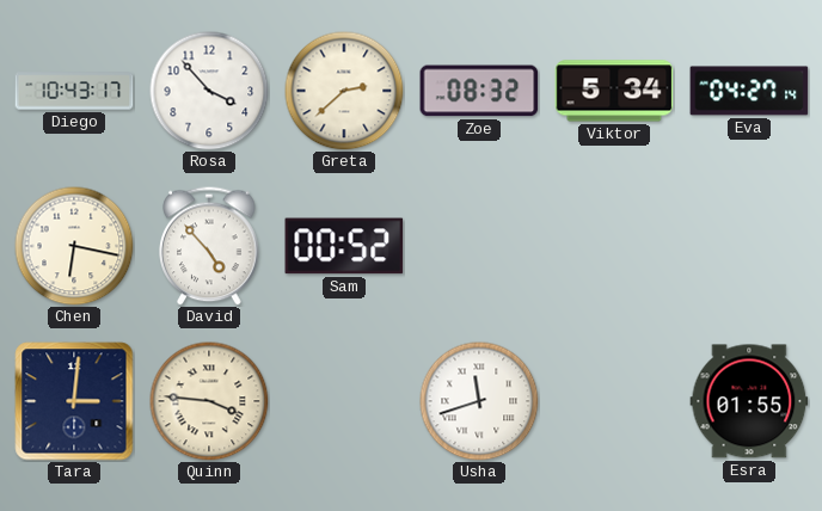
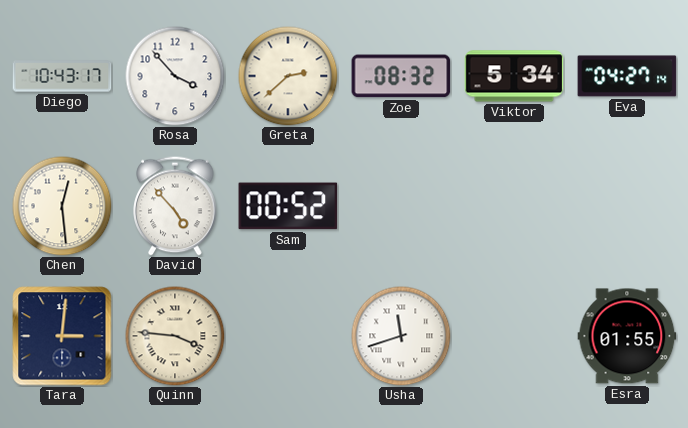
Chen: 6:17 -> 12:29
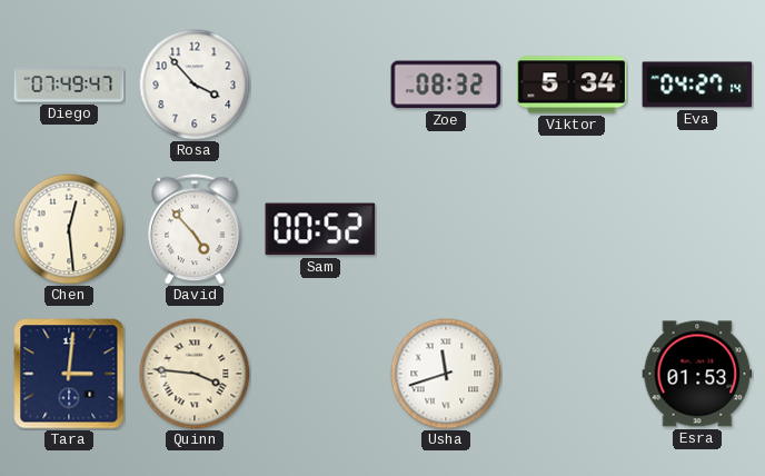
Diego: 10:43 -> 07:49
Greta: 2:38 -> none
Esra: 01:55 -> 01:53
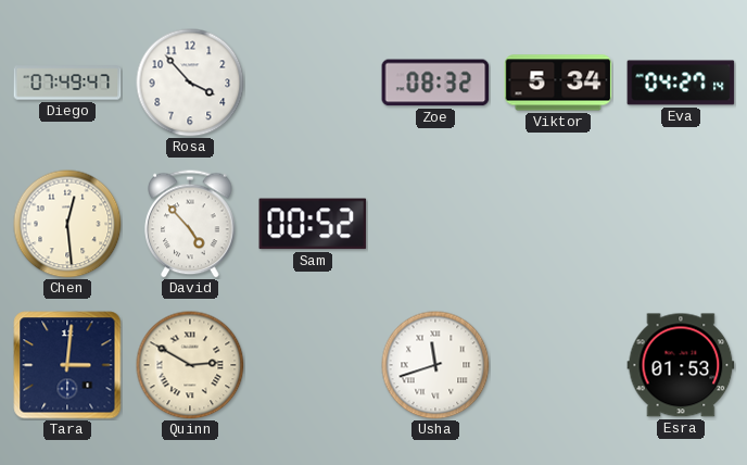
Quinn: 3:46 -> 2:50
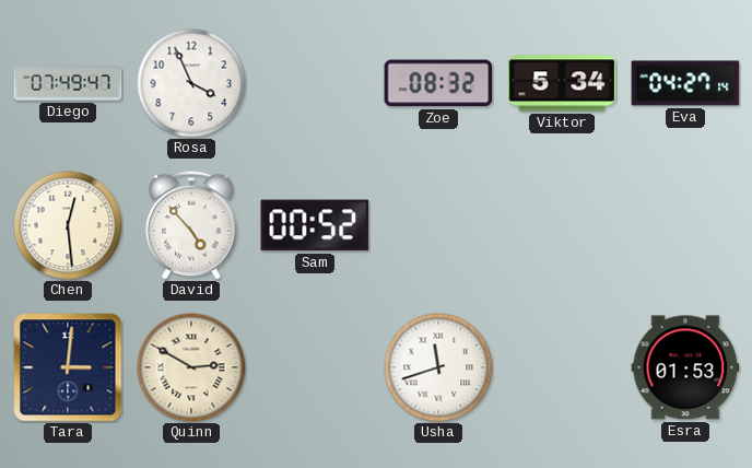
Rosa: 3:53 -> 3:56
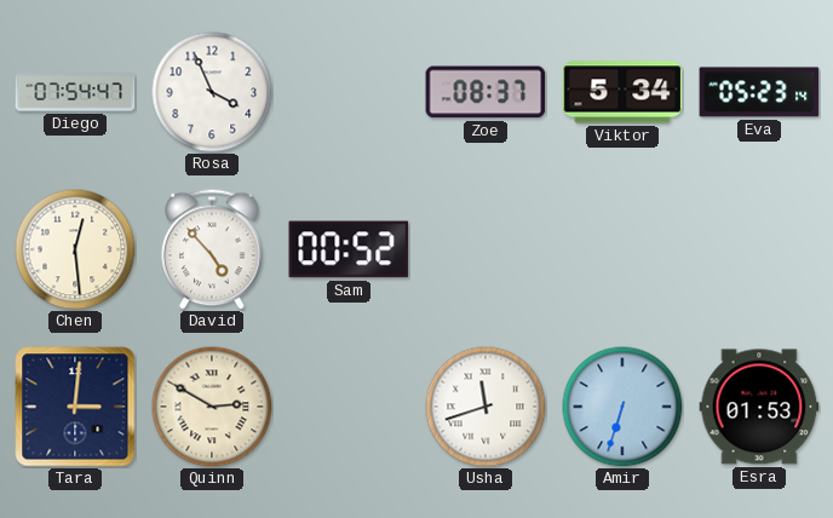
Diego: 07:49 -> 07:54
Zoe: 08:32 -> 08:37
Eva: 04:27 -> 05:23
Amir: none -> 6:33
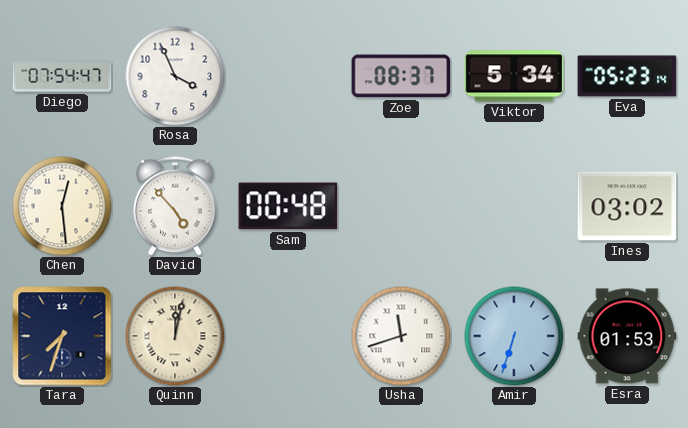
Sam: 00:52 -> 00:48
Ines: none -> 03:02
Tara: 3:01 -> 7:33
Quinn: 2:50 -> 12:02
